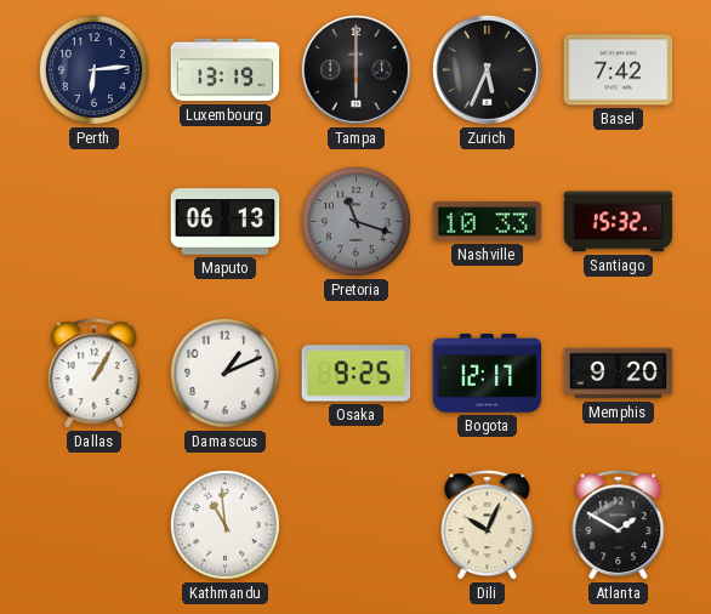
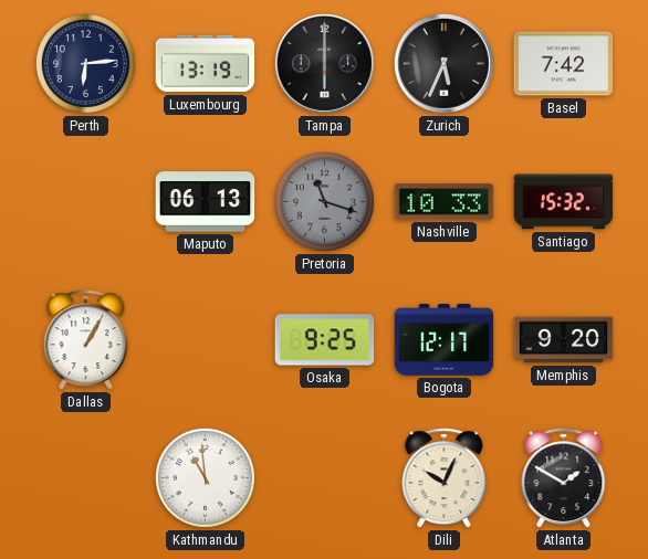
Damascus: 1:11 -> none
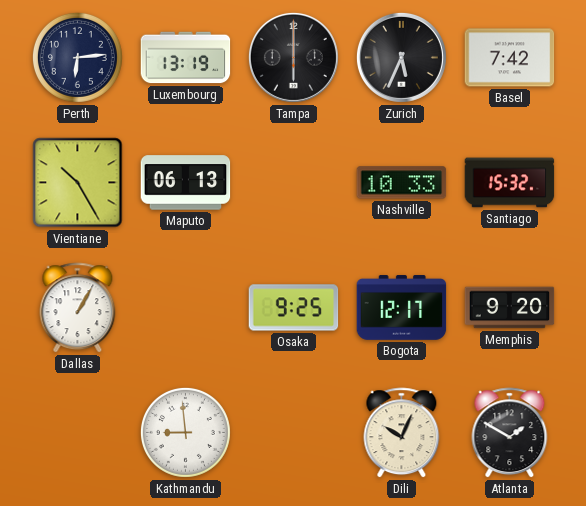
Vientiane: none -> 10:25
Pretoria: 11:18 -> none
Kathmandu: 10:59 -> 8:59
